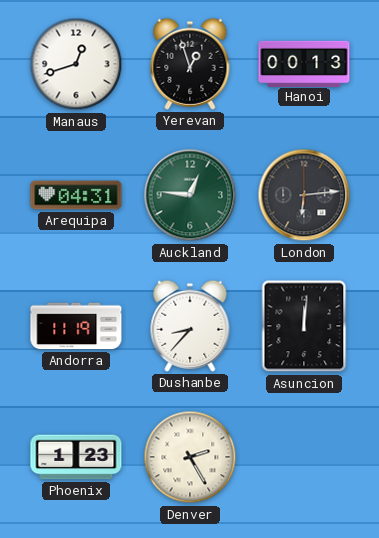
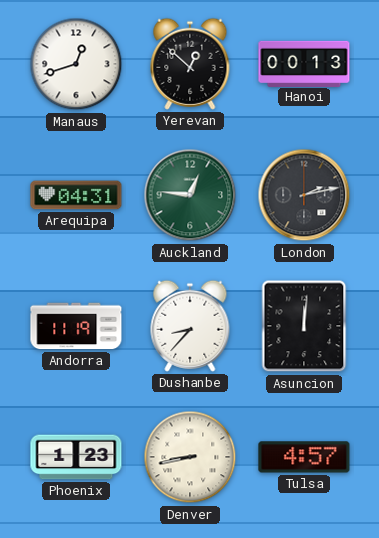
Yerevan: 12:57 -> 12:52
London: 6:14 -> 2:13
Denver: 2:25 -> 8:43
Tulsa: none -> 4:57
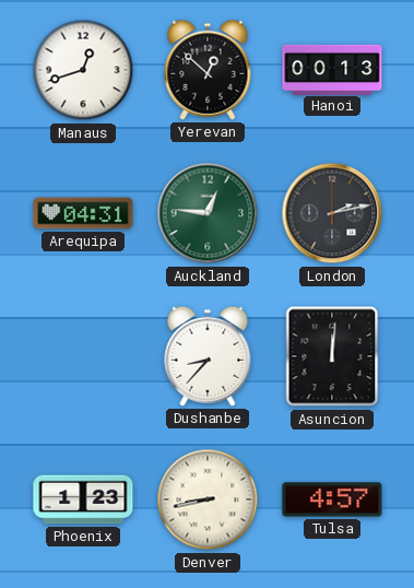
Andorra: 11:19 -> none
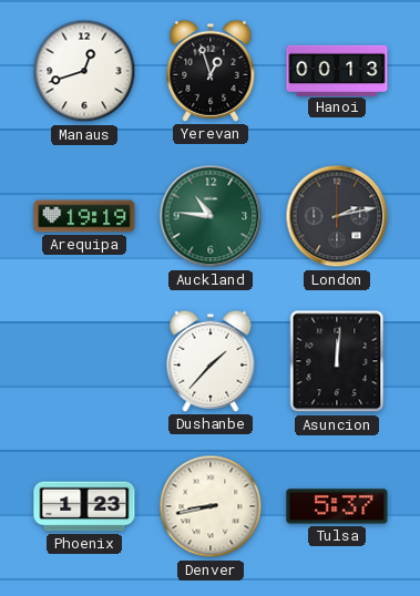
Yerevan: 12:52 -> 12:57
Arequipa: 04:31 -> 19:19
Auckland: 12:46 -> 10:46
Dushanbe: 8:37 -> 1:37
Tulsa: 4:57 -> 5:37
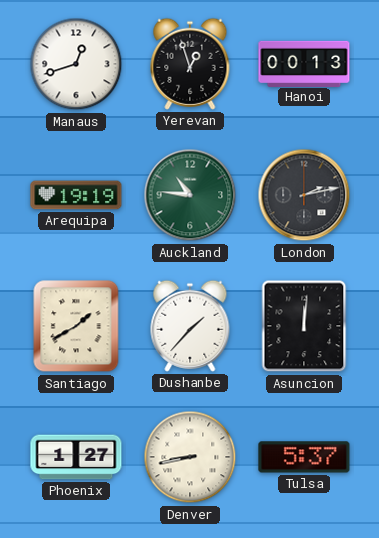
Santiago: none -> 1:40
Phoenix: 1:23 -> 1:27
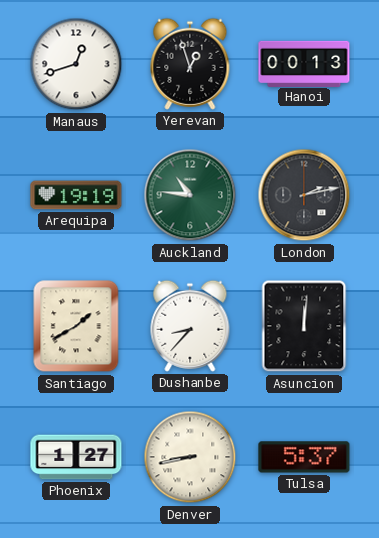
Dushanbe: 1:37 -> 8:37
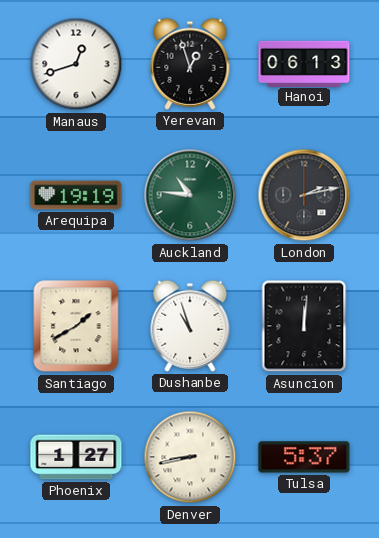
Hanoi: 00:13 -> 06:13
Dushanbe: 8:37 -> 10:57
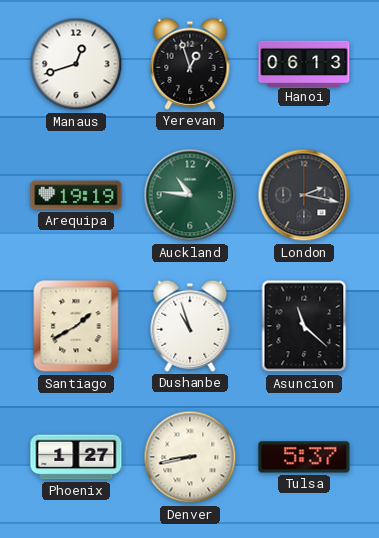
London: 2:13 -> 2:17
Asuncion: 12:01 -> 11:22
